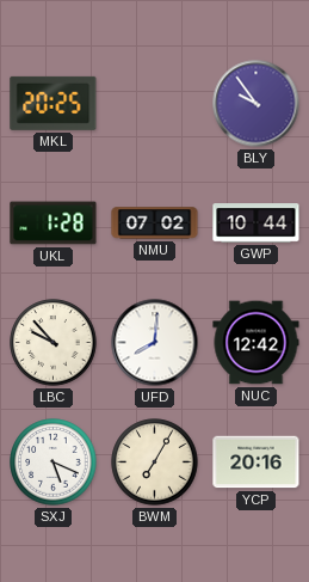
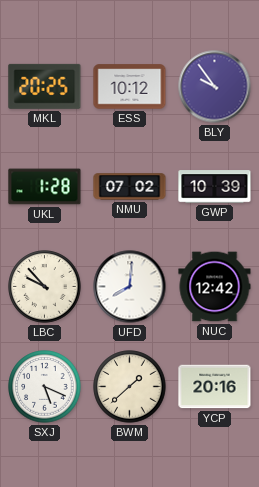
ESS: none -> 10:12
GWP: 10:44 -> 10:39
BWM: 7:05 -> 1:38
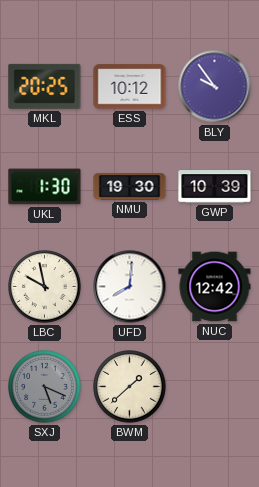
UKL: 1:28 -> 1:30
NMU: 07:02 -> 19:30
LBC: 9:53 -> 9:58
SXJ dial: white -> grey
YCP: 20:16 -> none
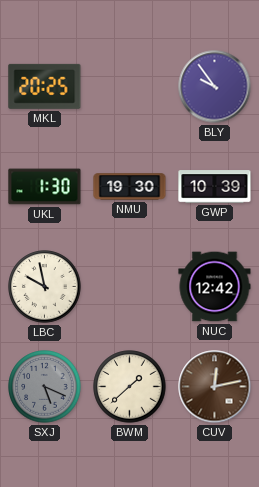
ESS: 10:12 -> none
UFD: 8:01 -> none
CUV: none -> 12:13
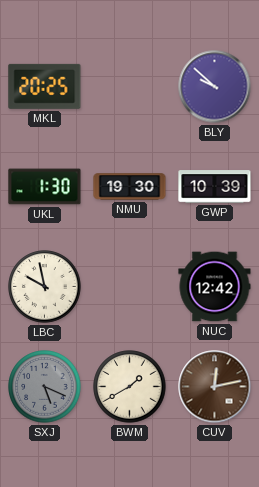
BLY: 9:54 -> 9:52
BWM: 1:38 -> 1:40
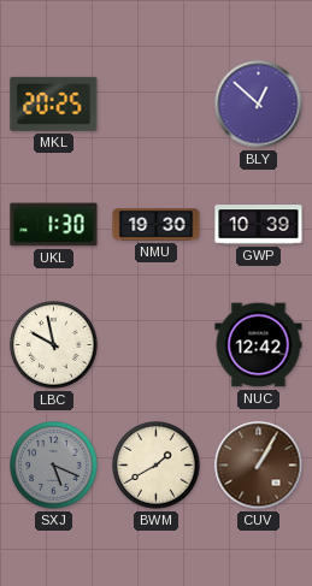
BLY: 9:52 -> 12:52
CUV: 12:13 -> 1:05
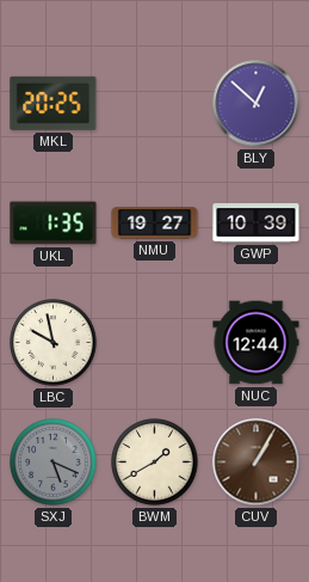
UKL: 1:30 -> 1:35
NMU: 19:30 -> 19:27
NUC: 12:42 -> 12:44
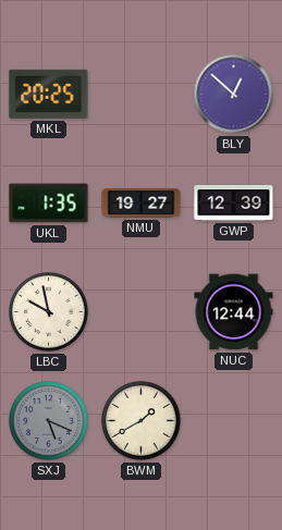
GWP: 10:39 -> 12:39
CUV: 1:05 -> none
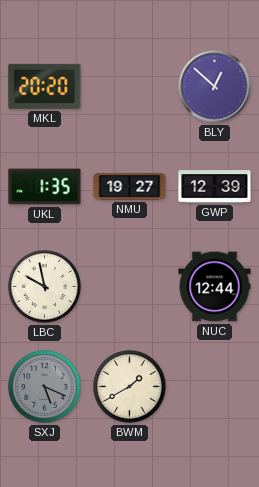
MKL: 20:25 -> 20:20
